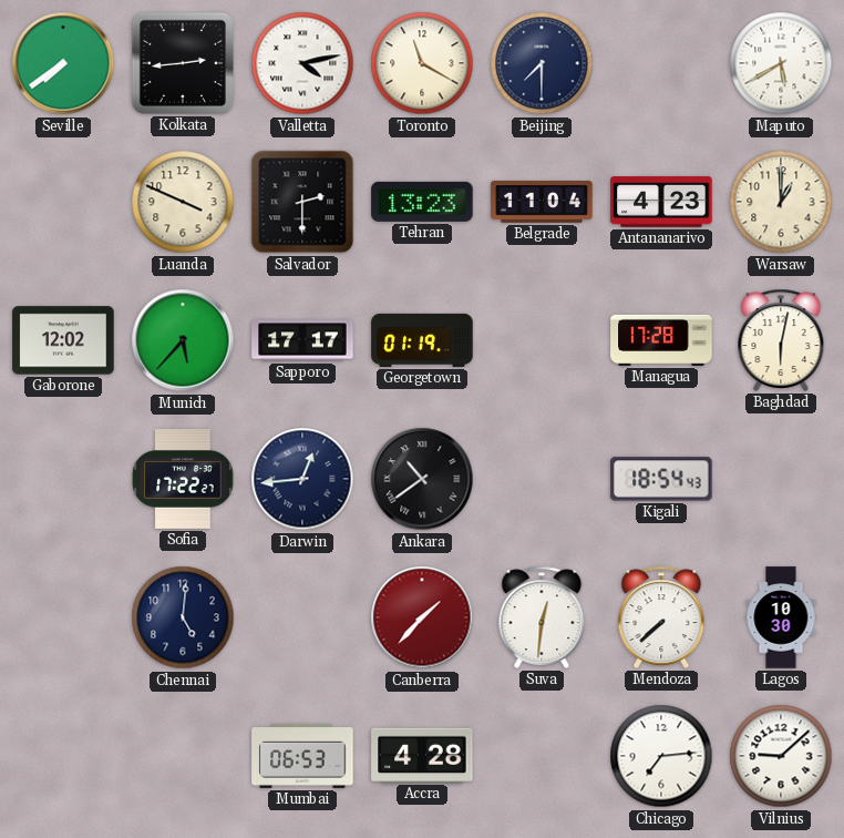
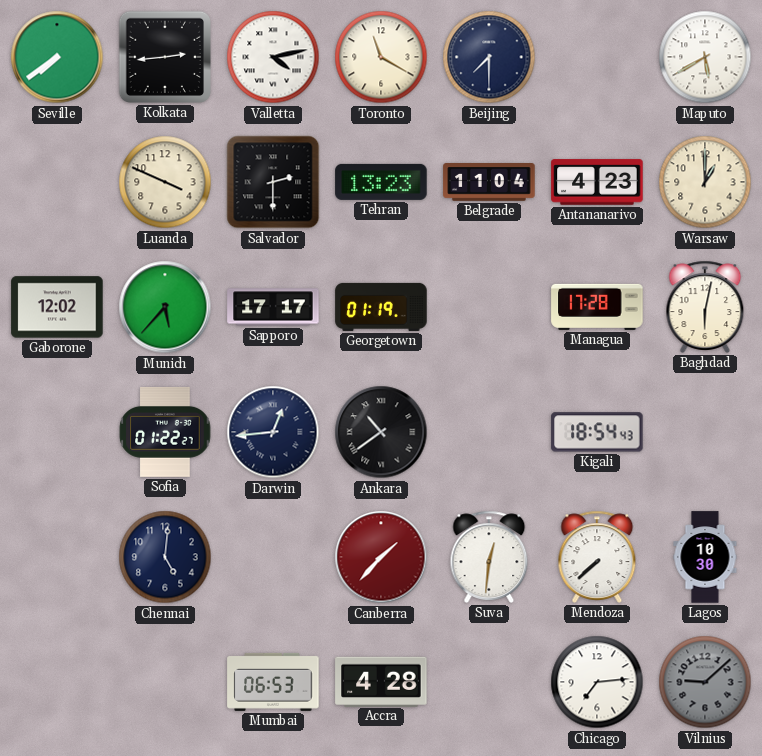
Sofia: 17:22 -> 01:22
Vilnius dial: white -> grey
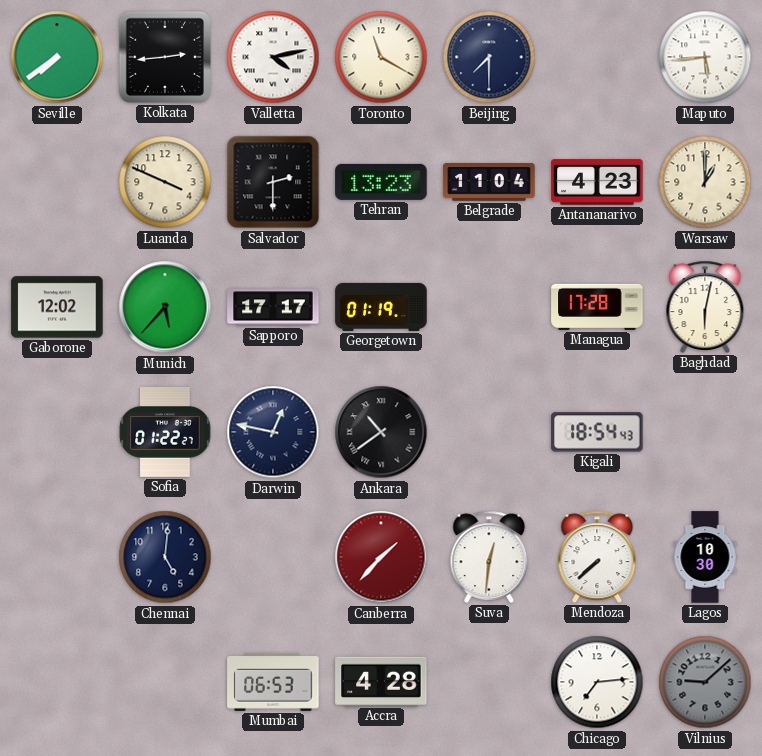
Maputo: 5:40 -> 5:44
Darwin: 12:44 -> 12:47
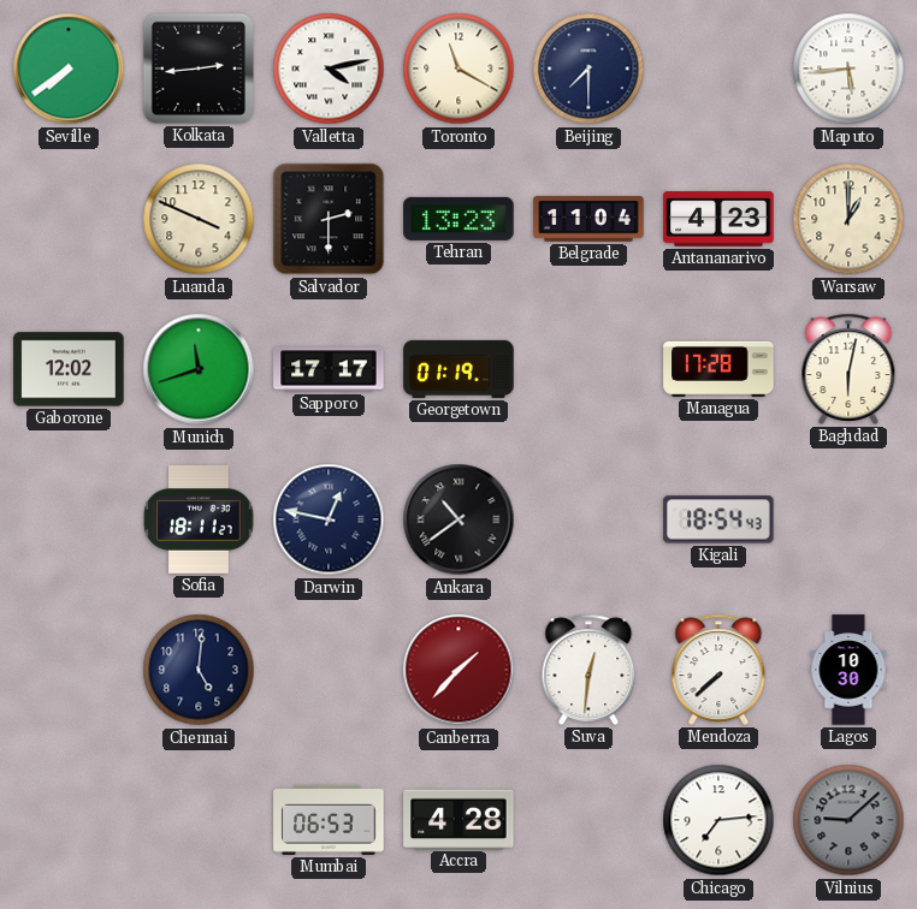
Munich: 5:37 -> 11:42
Sofia: 01:22 -> 18:11
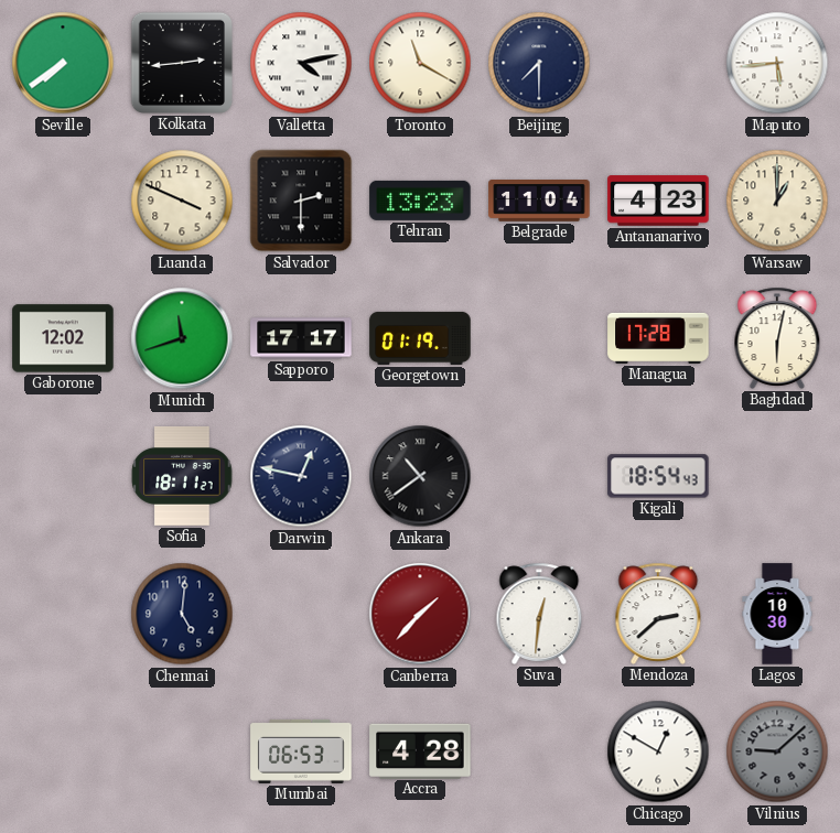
Mendoza: 7:38 -> 2:38
Chicago: 7:14 -> 12:50
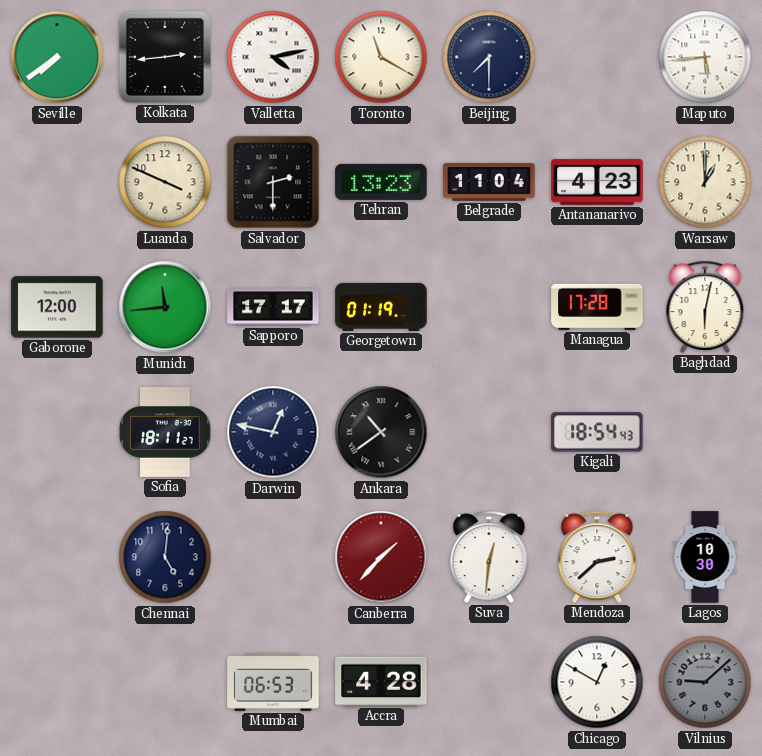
Gaborone: 12:02 -> 12:00
Munich: 11:42 -> 11:44
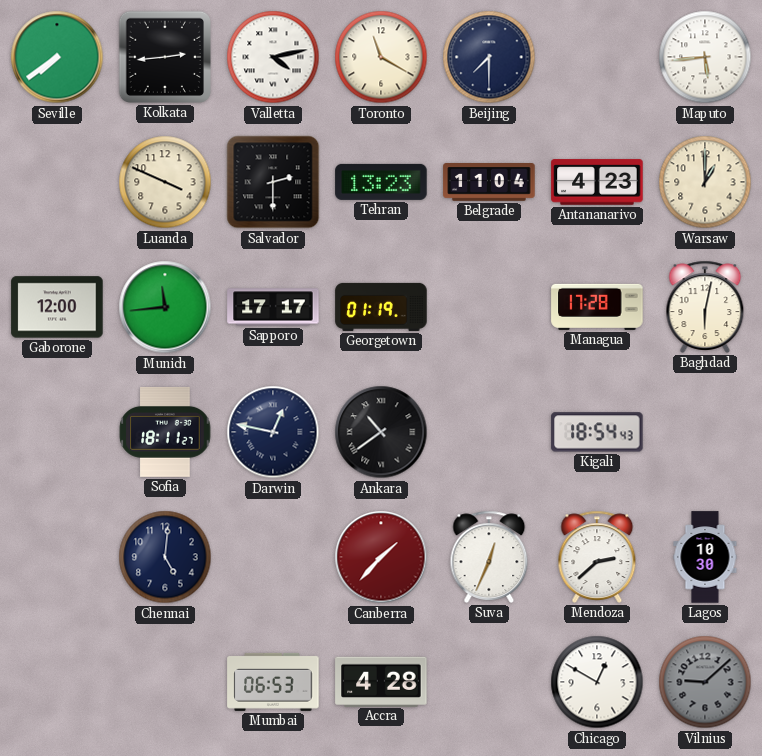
Suva: 12:31 -> 12:34
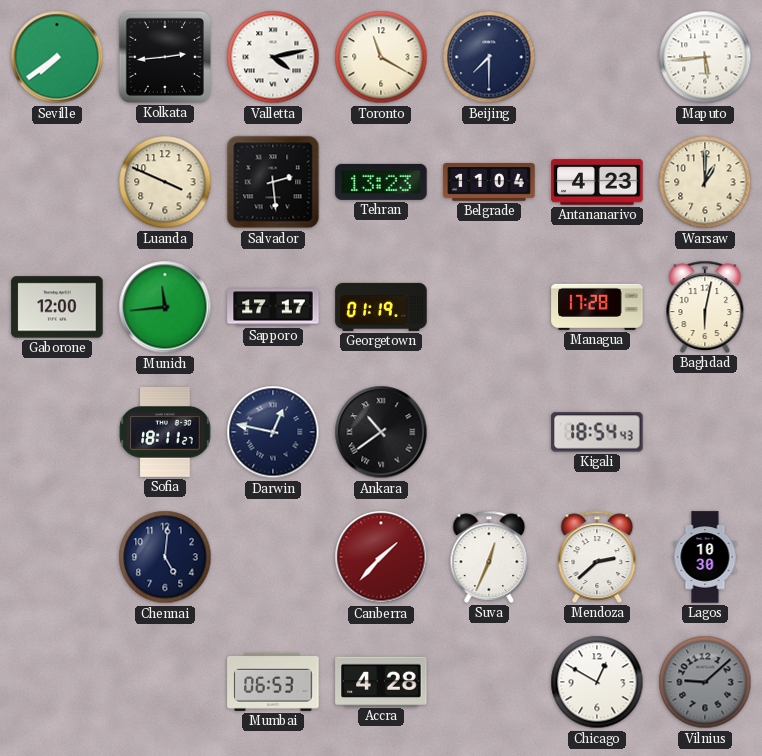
Salvador: 2:30 -> 2:29
